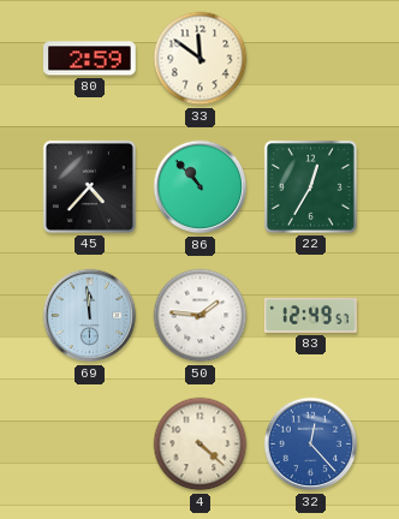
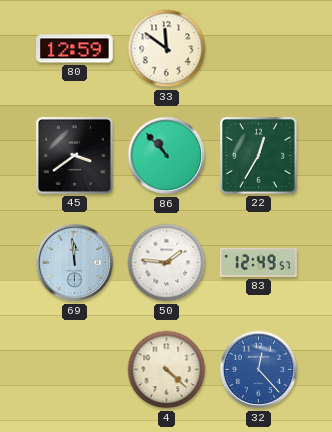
80: 2:59 -> 12:59
45: 4:37 -> 3:39
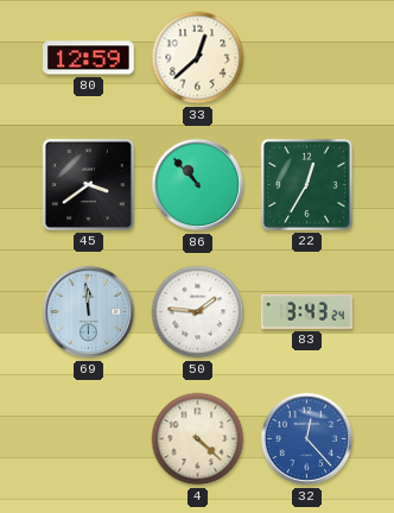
33: 11:51 -> 12:38
83: 12:49 -> 3:43
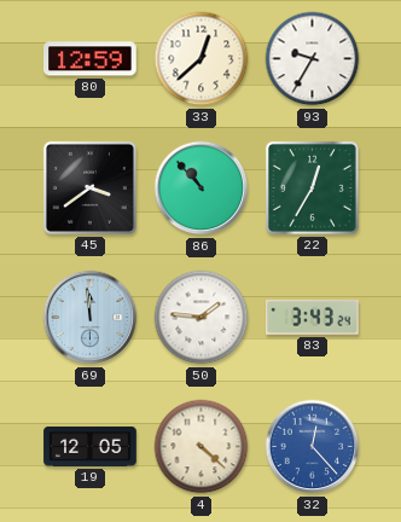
93: none -> 9:35
19: none -> 12:05
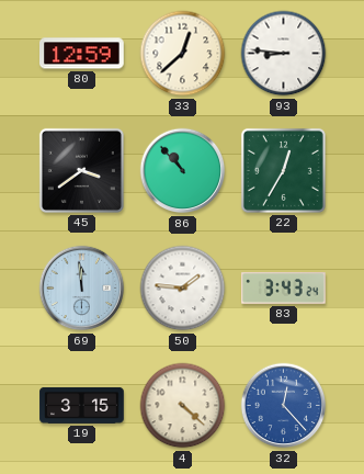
93: 9:35 -> 8:46
19: 12:05 -> 3:15
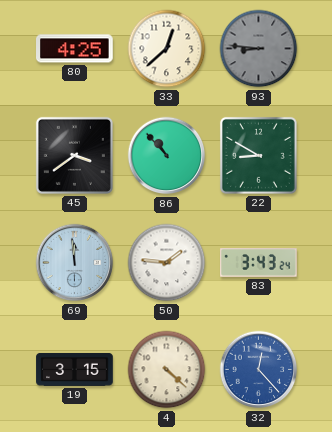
80: 12:59 -> 4:25
93 dial: white -> grey
22: 12:35 -> 8:50
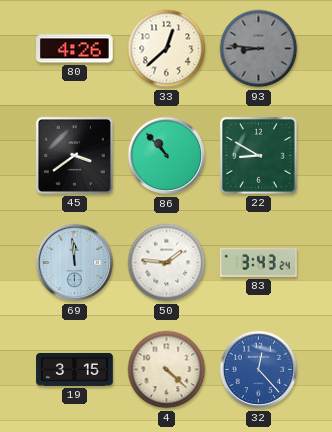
80: 4:25 -> 4:26
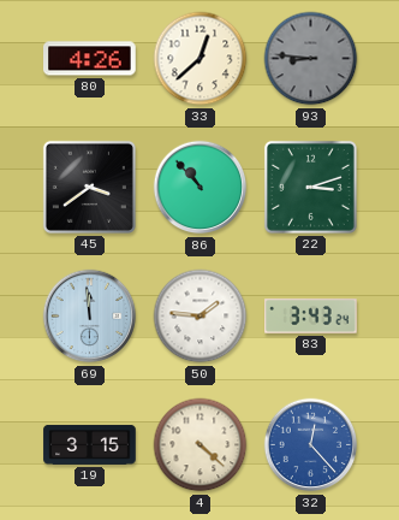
22: 8:50 -> 3:12
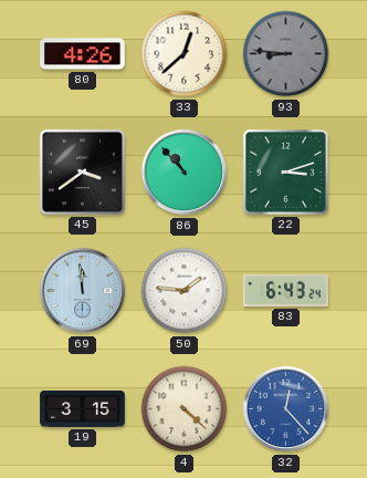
83: 3:43 -> 6:43
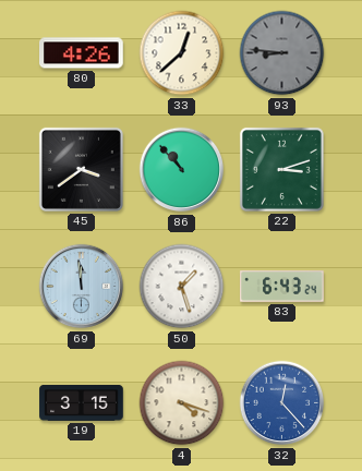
50: 1:46 -> 1:27
4: 4:22 -> 4:18
